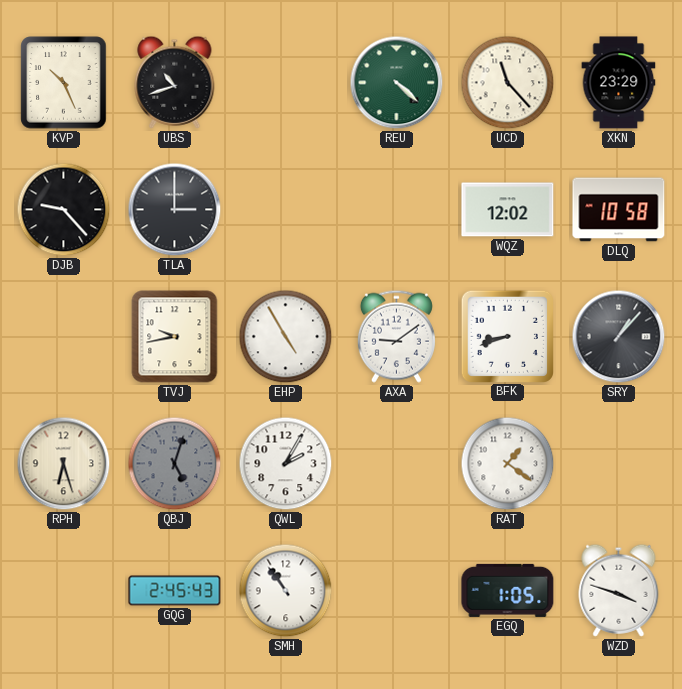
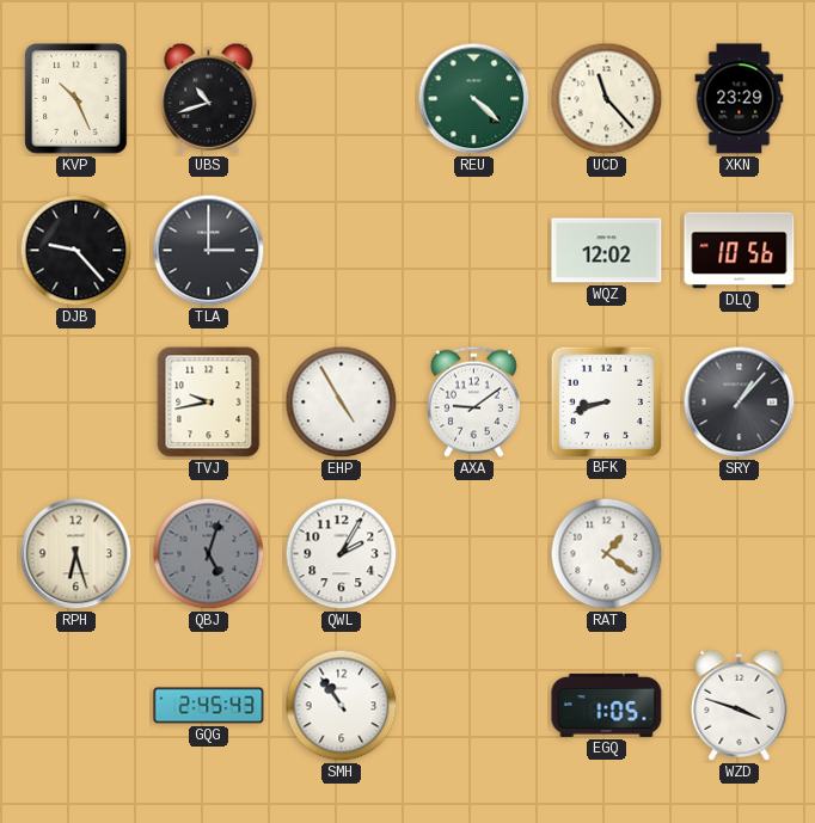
DLQ: 10:58 -> 10:56
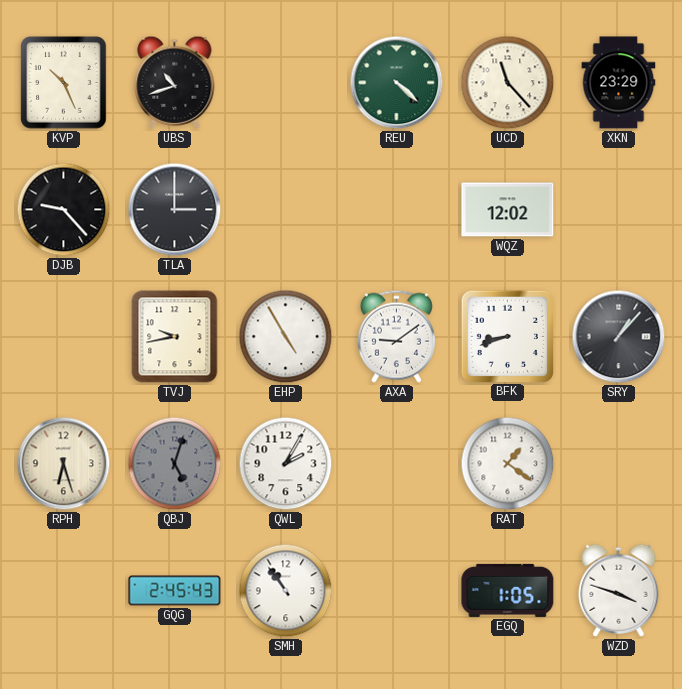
DLQ: 10:56 -> none
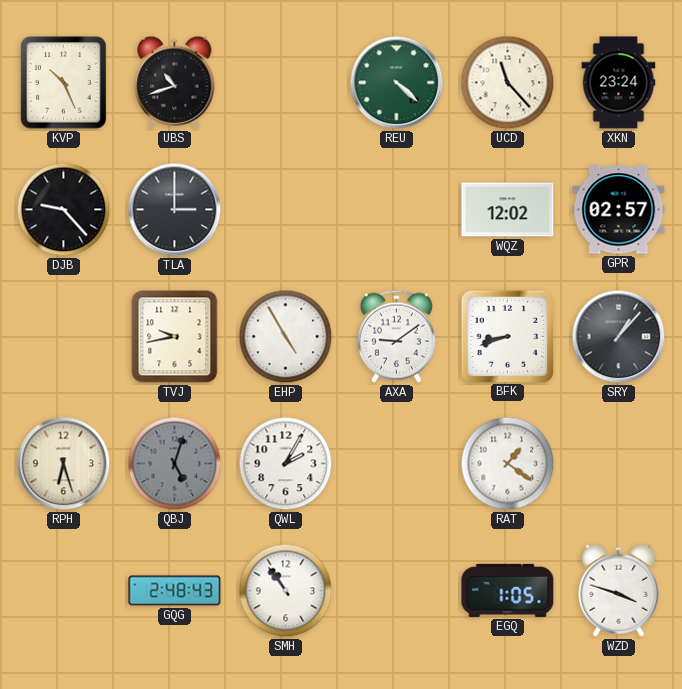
XKN: 23:29 -> 23:24
GPR: none -> 02:57
GQG: 2:45 -> 2:48
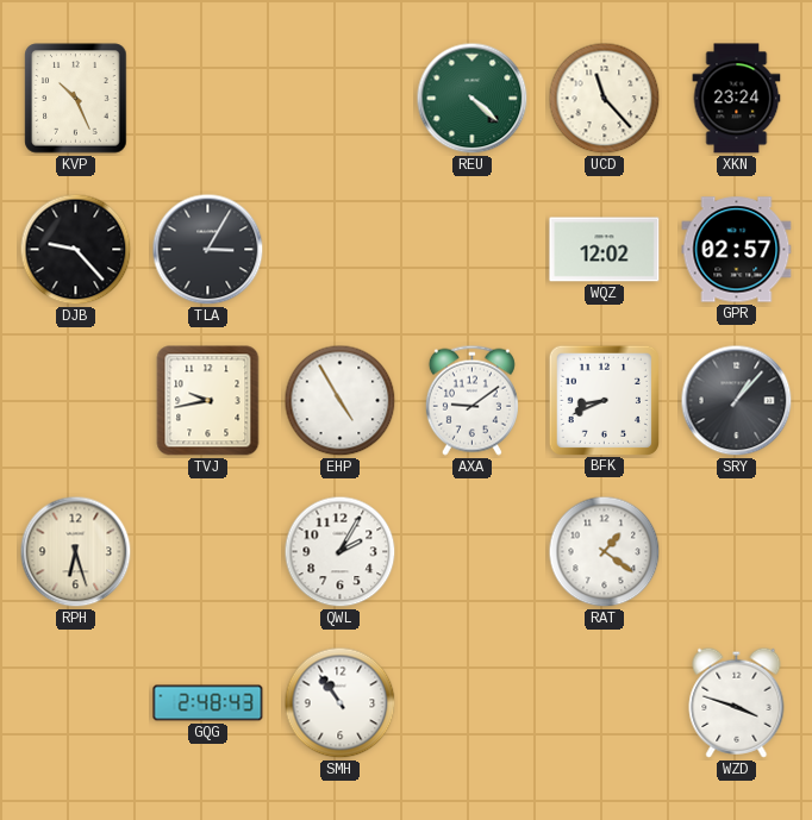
UBS: 10:42 -> none
TLA: 3:00 -> 3:05
BFK: 8:42 -> 8:41
QBJ: 5:03 -> none
EGQ: 1:05 -> none
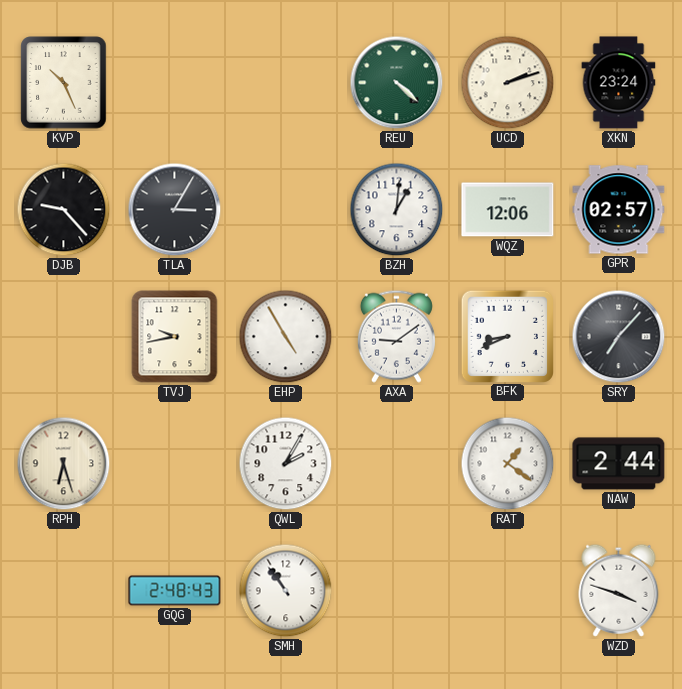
UCD: 11:23 -> 2:12
BZH: none -> 1:01
WQZ: 12:02 -> 12:06
SRY: 1:07 -> 7:07
NAW: none -> 2:44
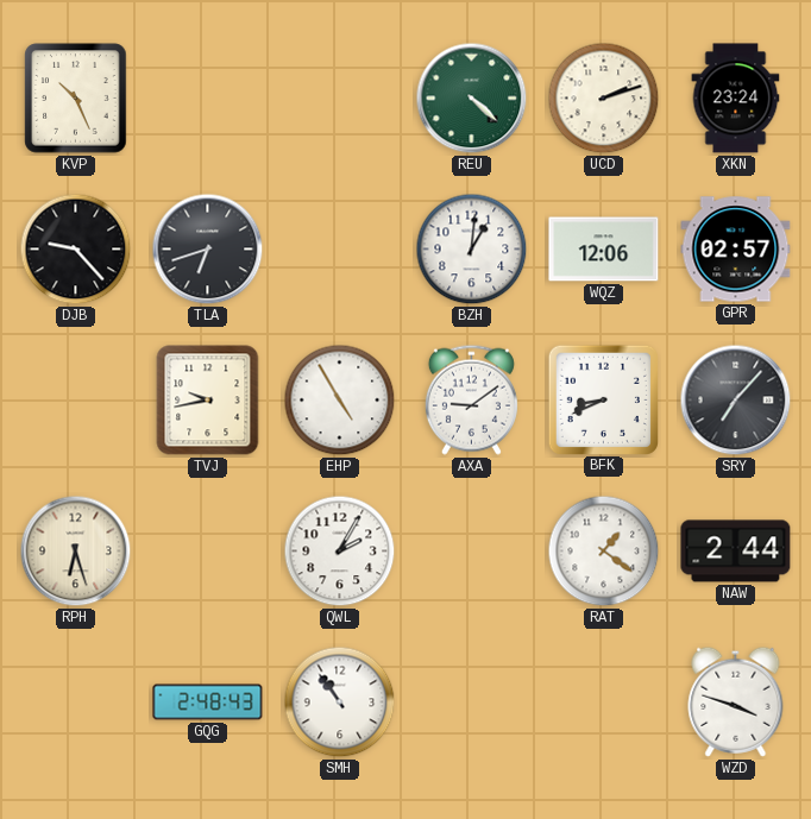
TLA: 3:05 -> 6:42
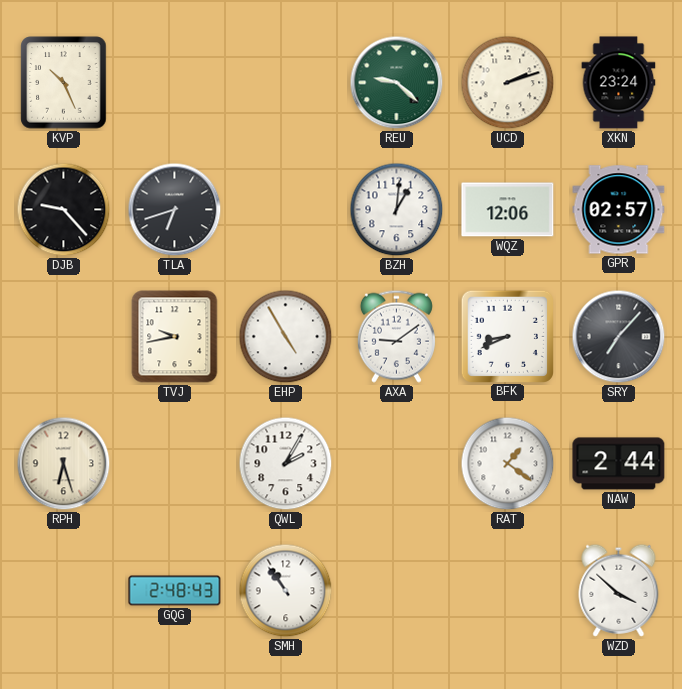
REU: 4:22 -> 9:22
WZD: 3:48 -> 3:52
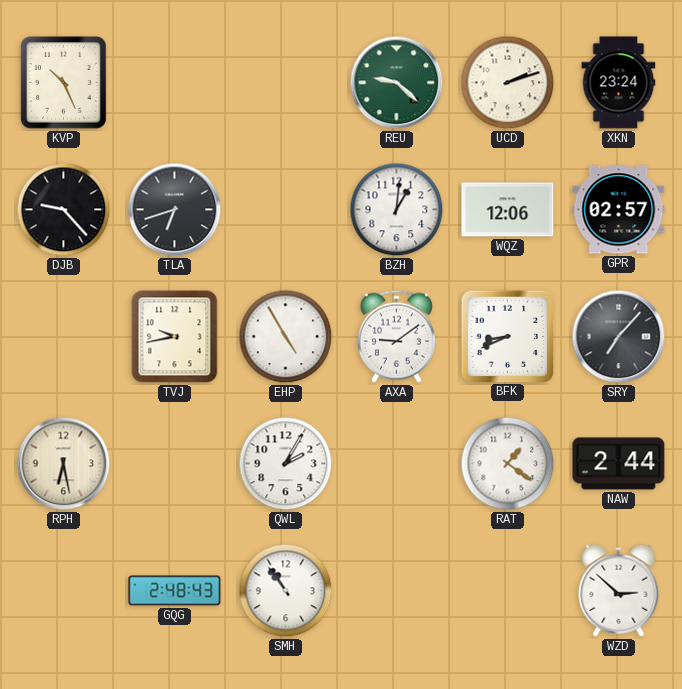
RPH: 6:27 -> 6:28
WZD: 3:52 -> 2:52
